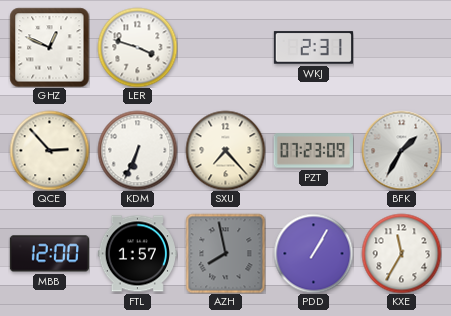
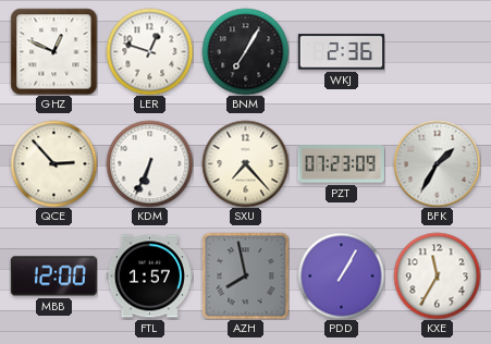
LER: 3:48 -> 12:48
BNM: none -> 7:05
WKJ: 2:31 -> 2:36
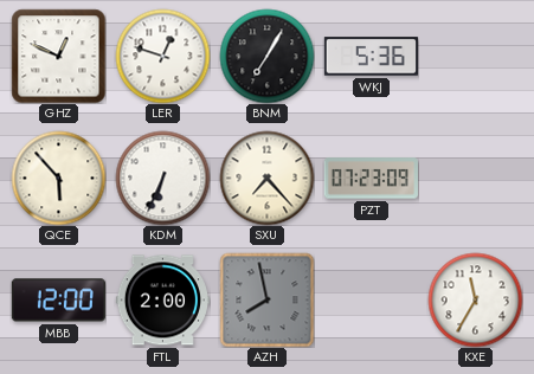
WKJ: 2:36 -> 5:36
QCE: 2:53 -> 5:53
BFK: 1:35 -> none
FTL: 1:57 -> 2:00
PDD: 1:05 -> none
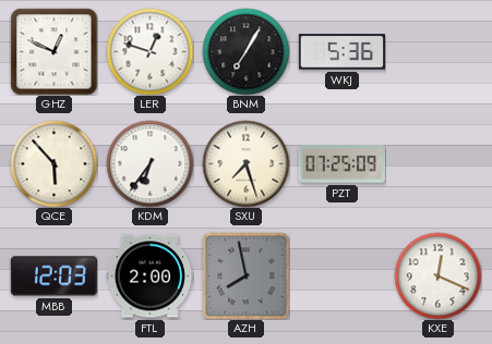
KDM: 6:34 -> 6:36
SXU: 7:23 -> 7:27
PZT: 07:23 -> 07:25
MBB: 12:00 -> 12:03
KXE: 11:35 -> 12:19
